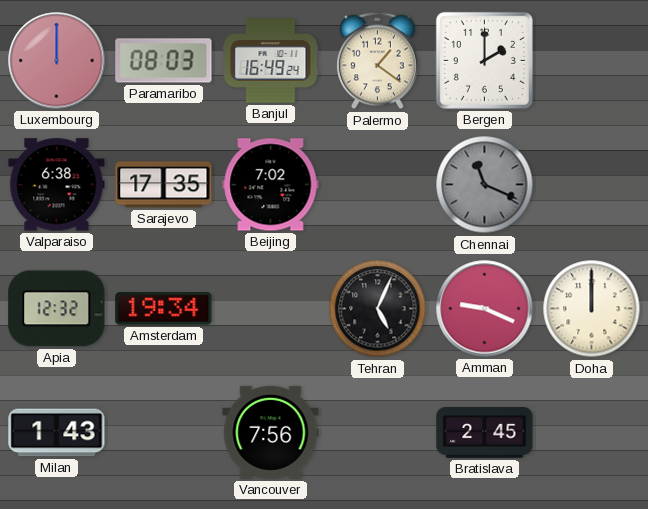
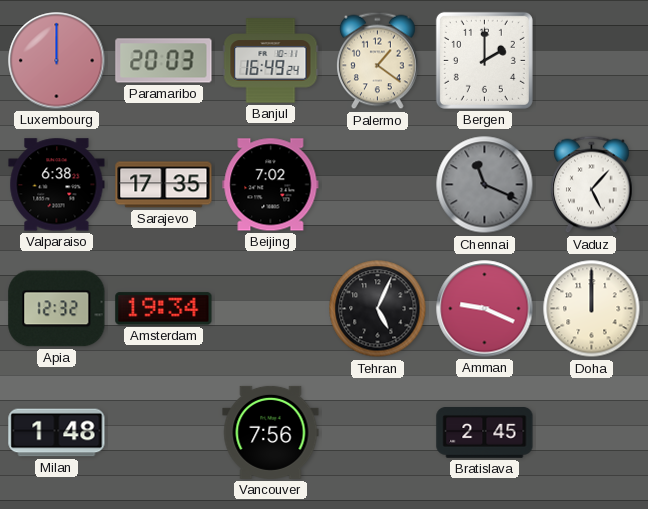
Paramaribo: 08:03 -> 20:03
Vaduz: none -> 5:07
Milan: 1:43 -> 1:48
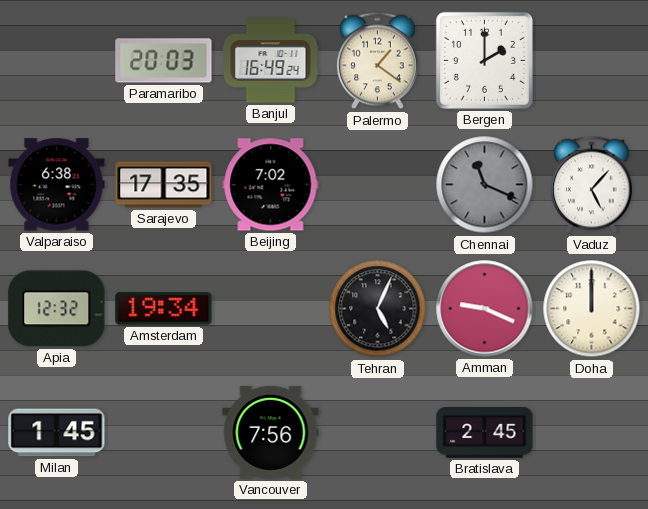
Luxembourg: 12:00 -> none
Milan: 1:48 -> 1:45
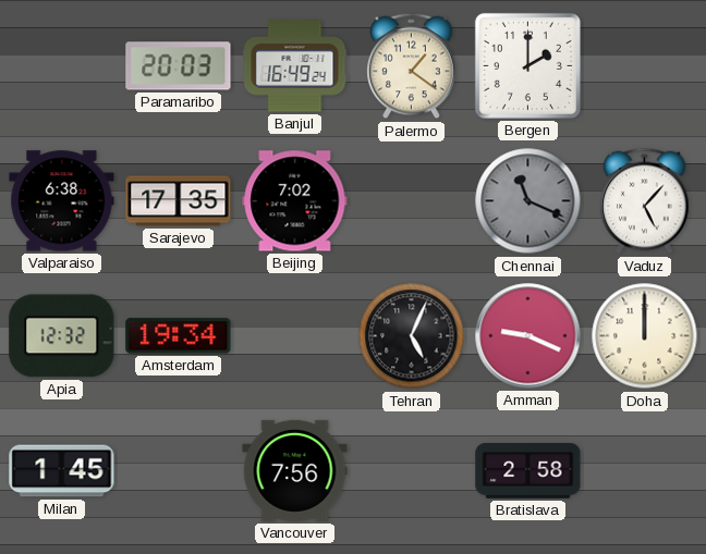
Bratislava: 2:45 -> 2:58
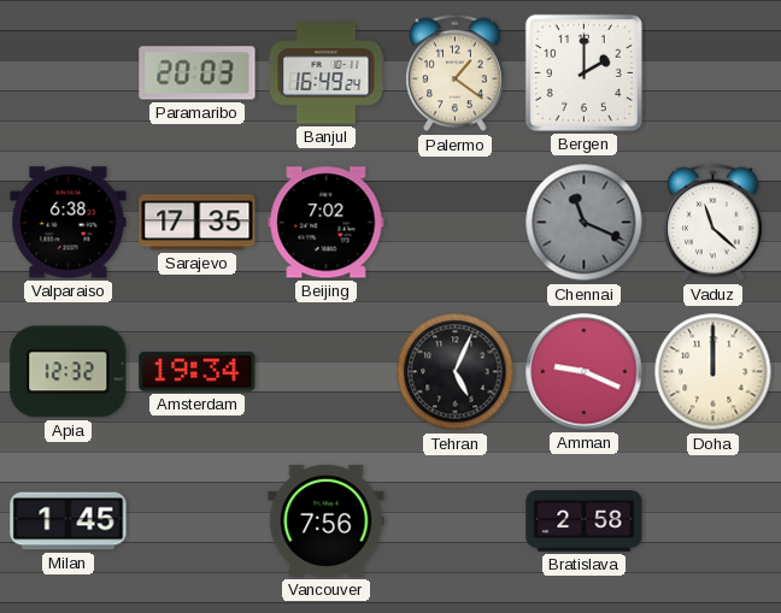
Vaduz: 5:07 -> 11:22
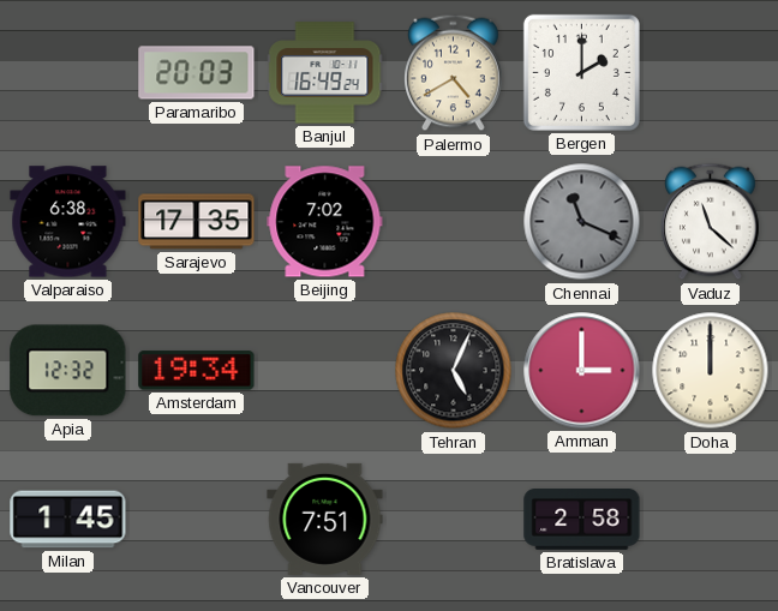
Palermo: 1:21 -> 4:40
Amman: 9:19 -> 3:00
Vancouver: 7:56 -> 7:51
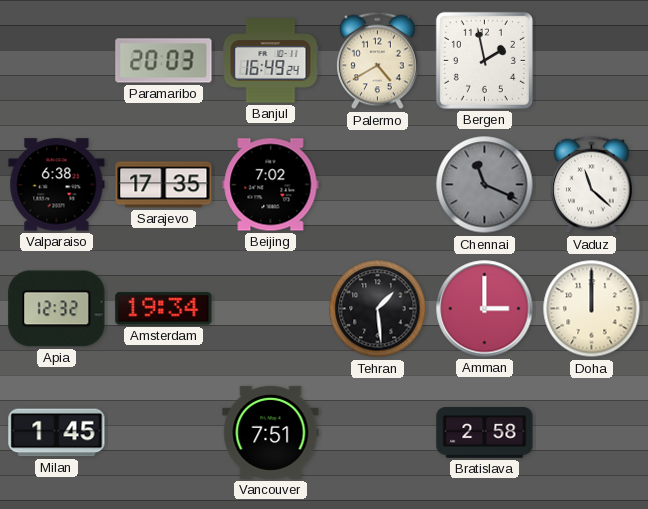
Bergen: 2:00 -> 1:58
Tehran: 5:04 -> 1:29
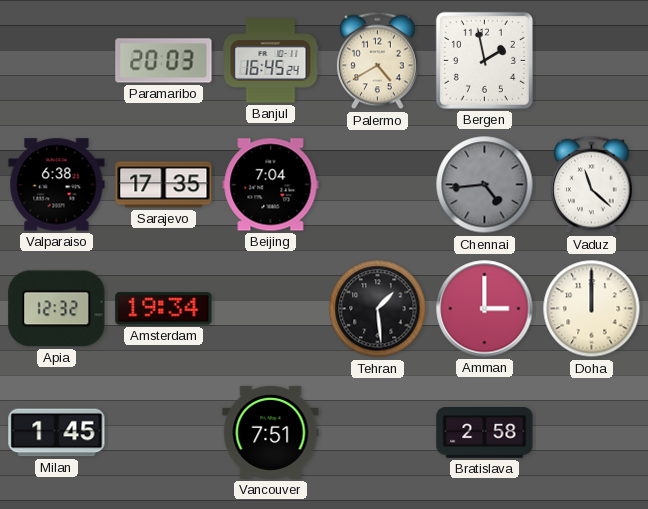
Banjul: 16:49 -> 16:45
Beijing: 7:02 -> 7:04
Chennai: 11:19 -> 4:44
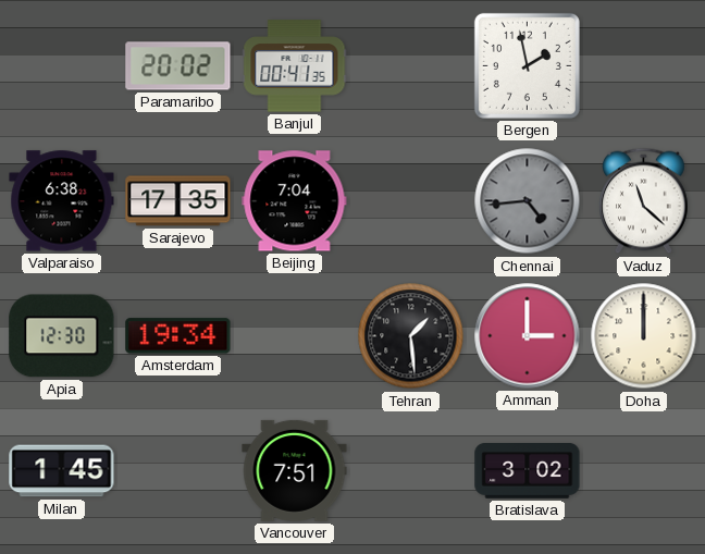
Paramaribo: 20:03 -> 20:02
Banjul: 16:45 -> 00:41
Palermo: 4:40 -> none
Apia: 12:32 -> 12:30
Bratislava: 2:58 -> 3:02
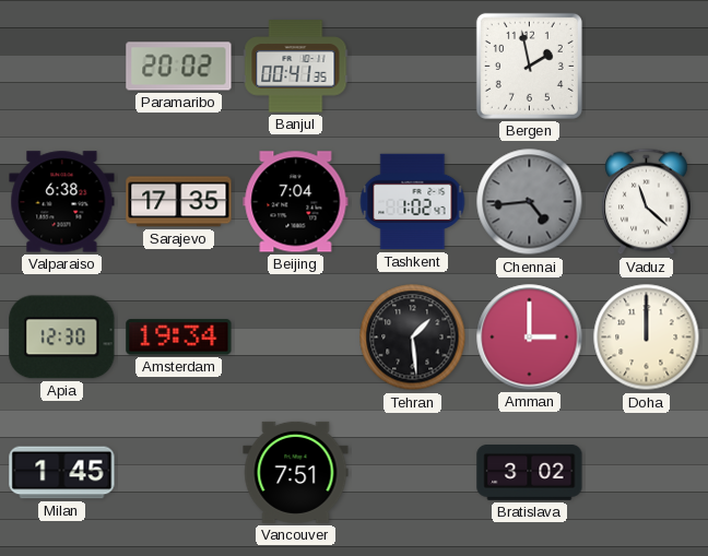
Tashkent: none -> 1:02
